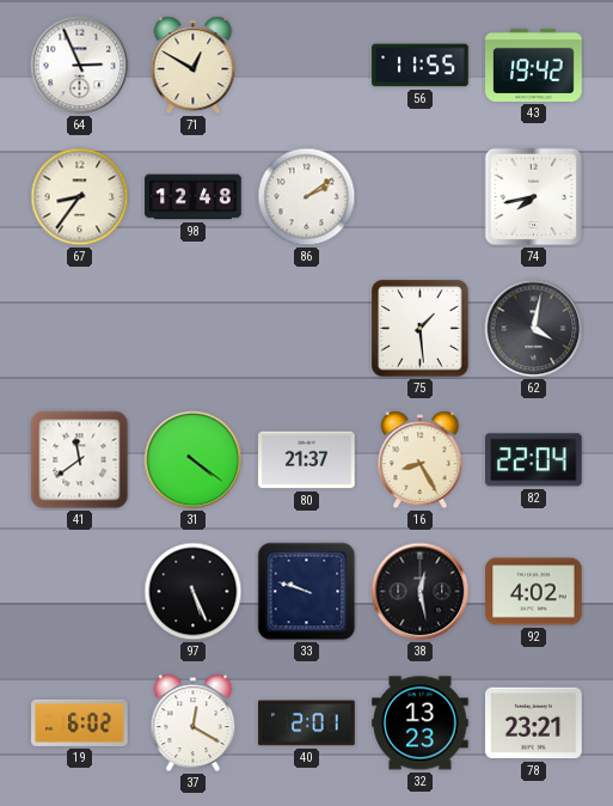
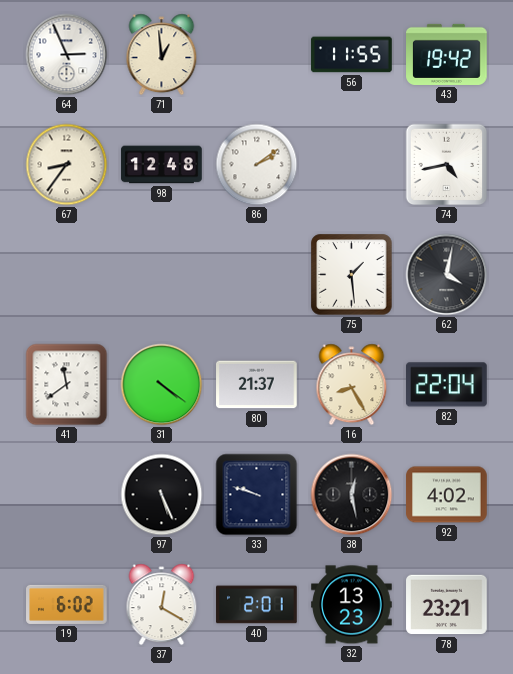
71: 12:50 -> 12:59
74: 7:43 -> 4:43
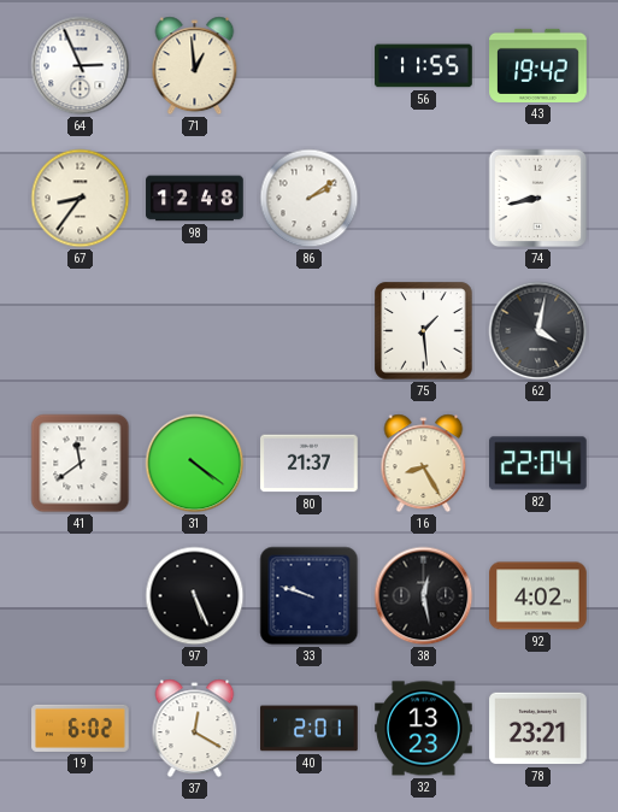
74: 4:43 -> 8:43
